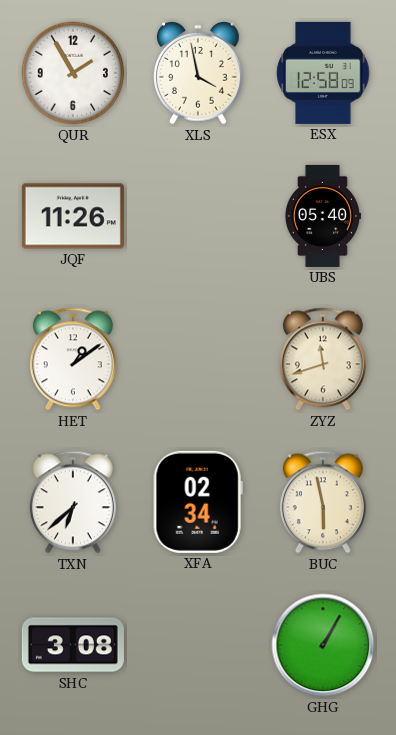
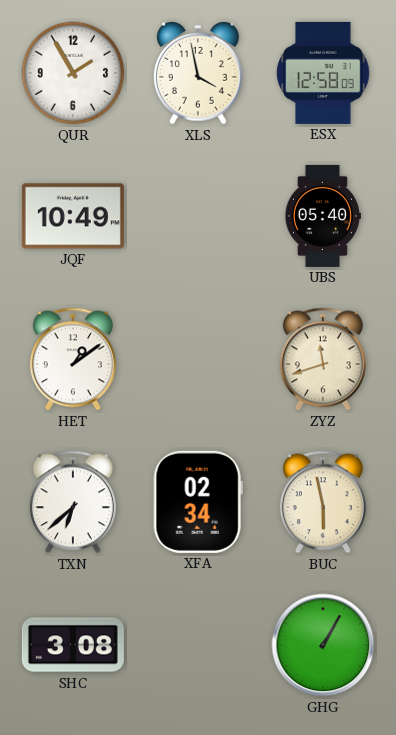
JQF: 11:26 -> 10:49
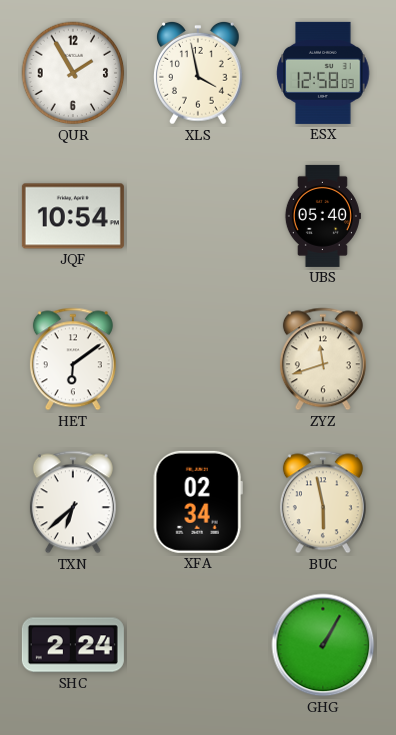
JQF: 10:49 -> 10:54
HET: 1:09 -> 6:09
SHC: 3:08 -> 2:24
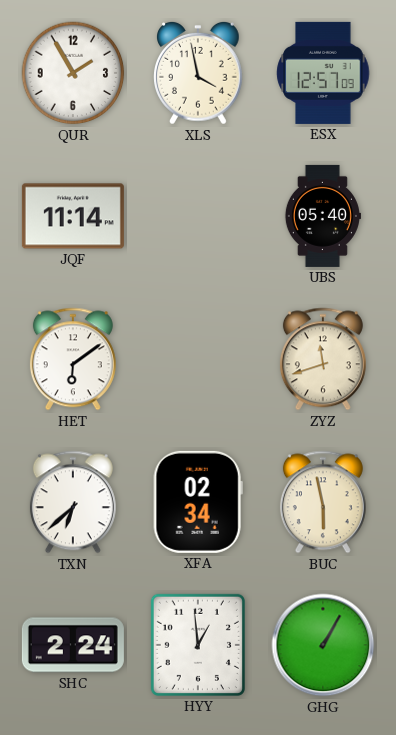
ESX: 12:58 -> 12:57
JQF: 10:54 -> 11:14
HYY: none -> 12:59
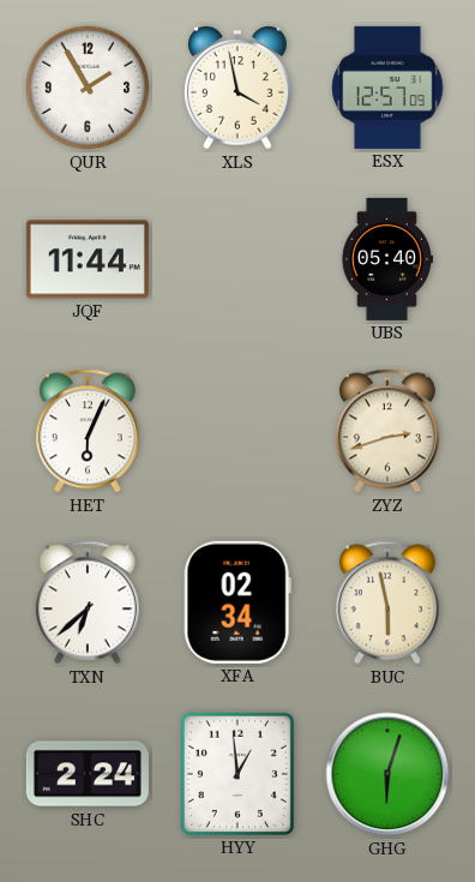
JQF: 11:14 -> 11:44
HET: 6:09 -> 6:04
ZYZ: 11:42 -> 2:42
GHG: 1:05 -> 6:03
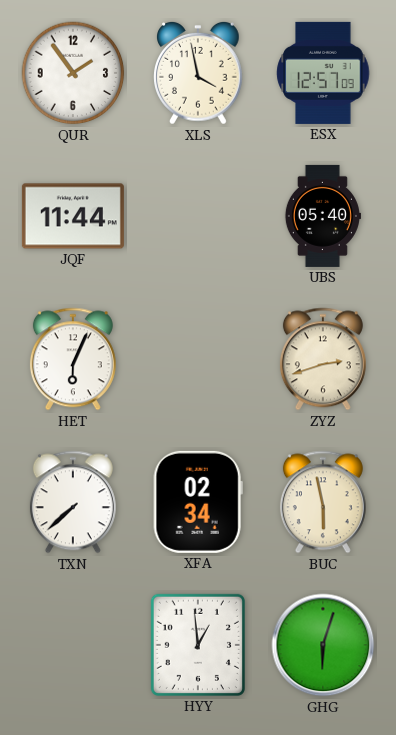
QUR: 1:55 -> 1:54
TXN: 6:38 -> 7:38
SHC: 2:24 -> none
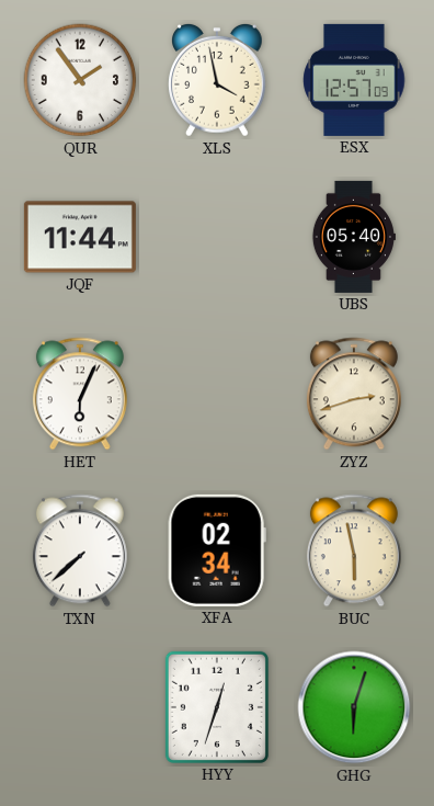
HYY: 12:59 -> 12:33
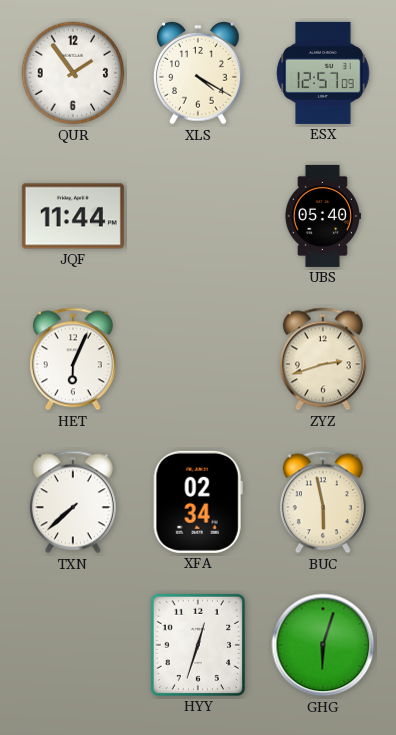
XLS: 3:58 -> 4:20
